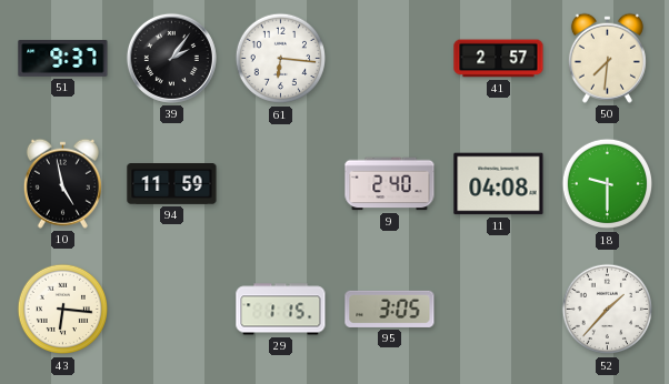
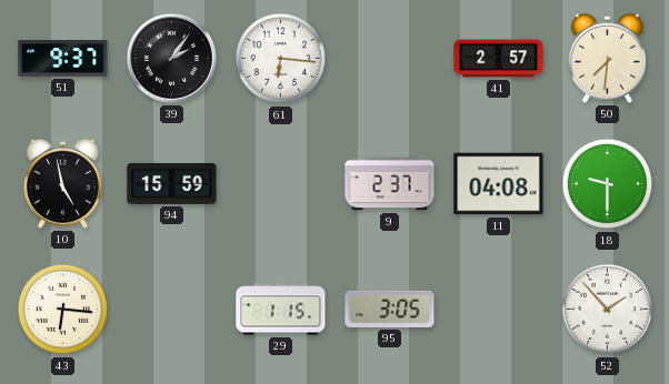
94: 11:59 -> 15:59
9: 2:40 -> 2:37
52: 1:37 -> 1:53
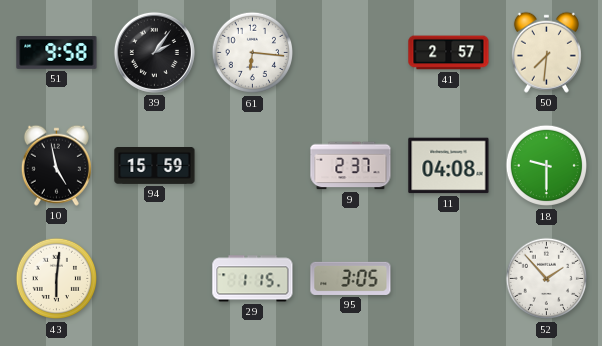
51: 9:37 -> 9:58
43: 6:16 -> 6:01
